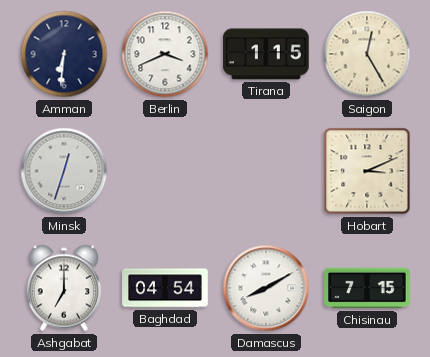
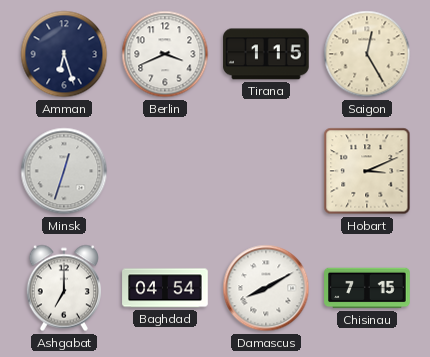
Amman: 6:31 -> 6:27
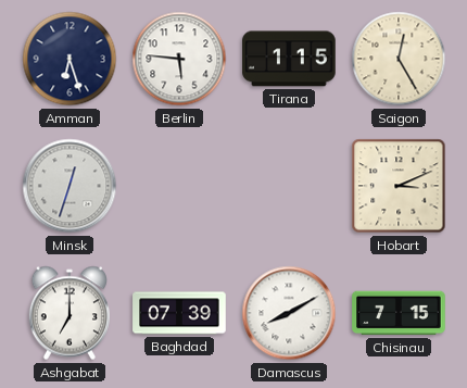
Berlin: 3:41 -> 5:46
Baghdad: 04:54 -> 07:39
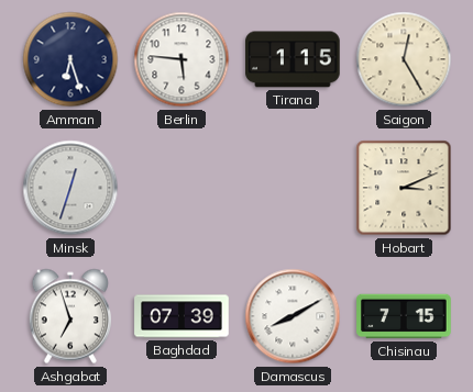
Ashgabat: 7:00 -> 6:57
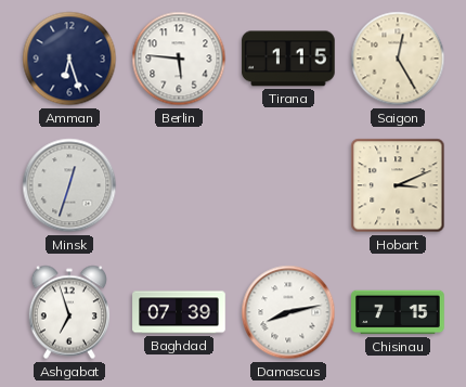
Damascus: 8:10 -> 8:13
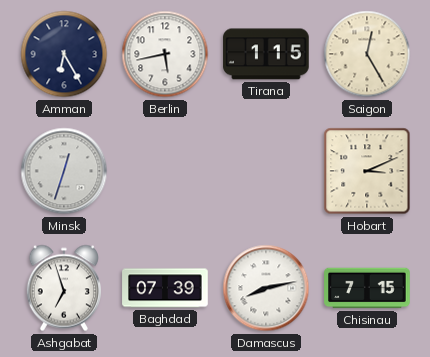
Amman: 6:27 -> 6:25
Berlin: 5:46 -> 5:43
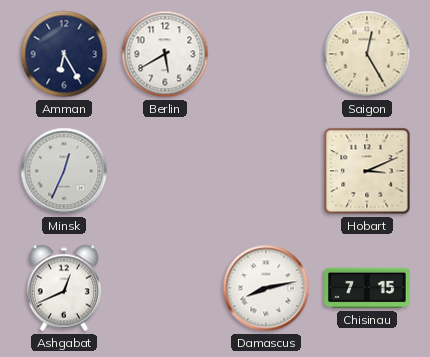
Berlin: 5:43 -> 5:40
Tirana: 1:15 -> none
Minsk: 12:33 -> 12:34
Ashgabat: 6:57 -> 12:41
Baghdad: 07:39 -> none
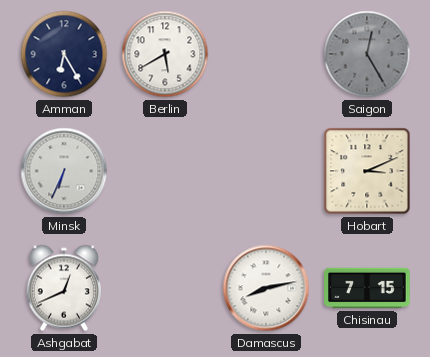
Saigon dial: cream -> grey
Minsk: 12:34 -> 6:34
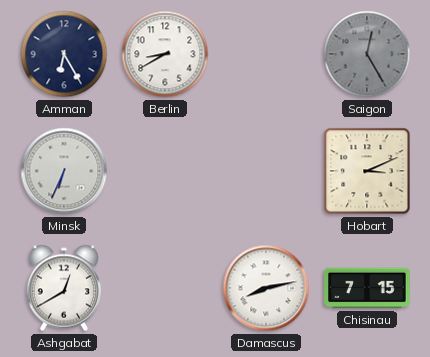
Berlin: 5:40 -> 8:40
Ashgabat: 12:41 -> 12:40
